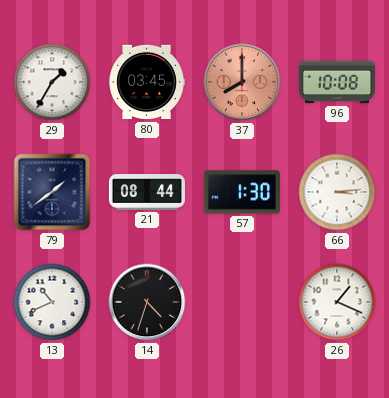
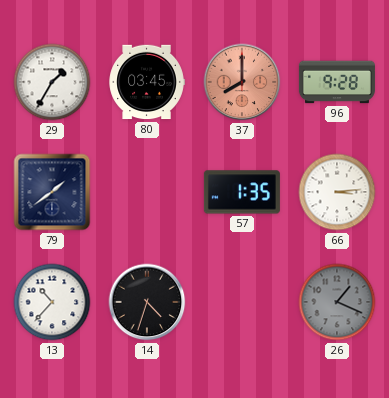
96: 10:08 -> 9:28
21: 08:44 -> none
57: 1:30 -> 1:35
13: 10:41 -> 10:37
26 dial: white -> grey
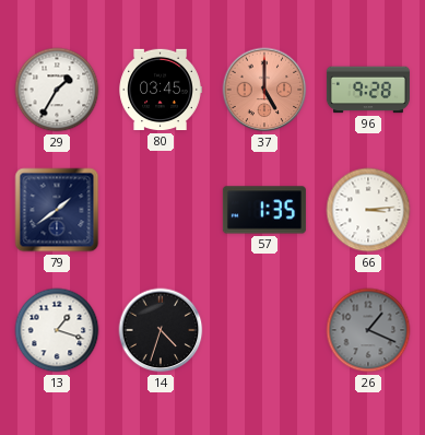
37: 8:00 -> 5:00
13: 10:37 -> 1:18
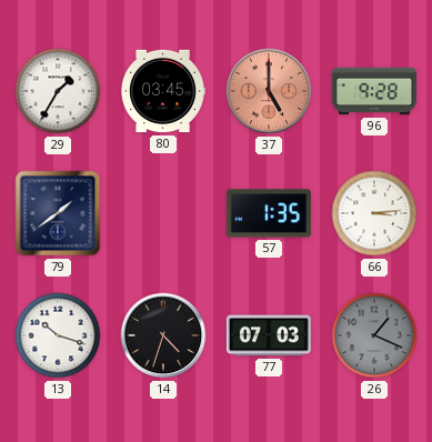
13: 1:18 -> 10:18
77: none -> 07:03
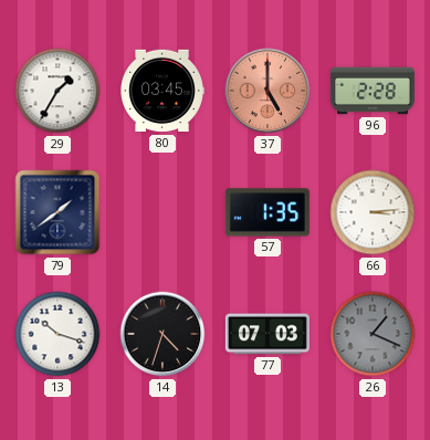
96: 9:28 -> 2:28
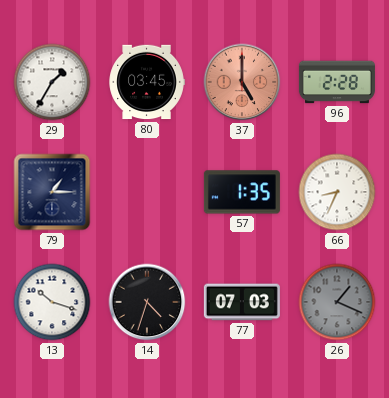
79: 1:39 -> 1:15
66: 3:14 -> 8:34
